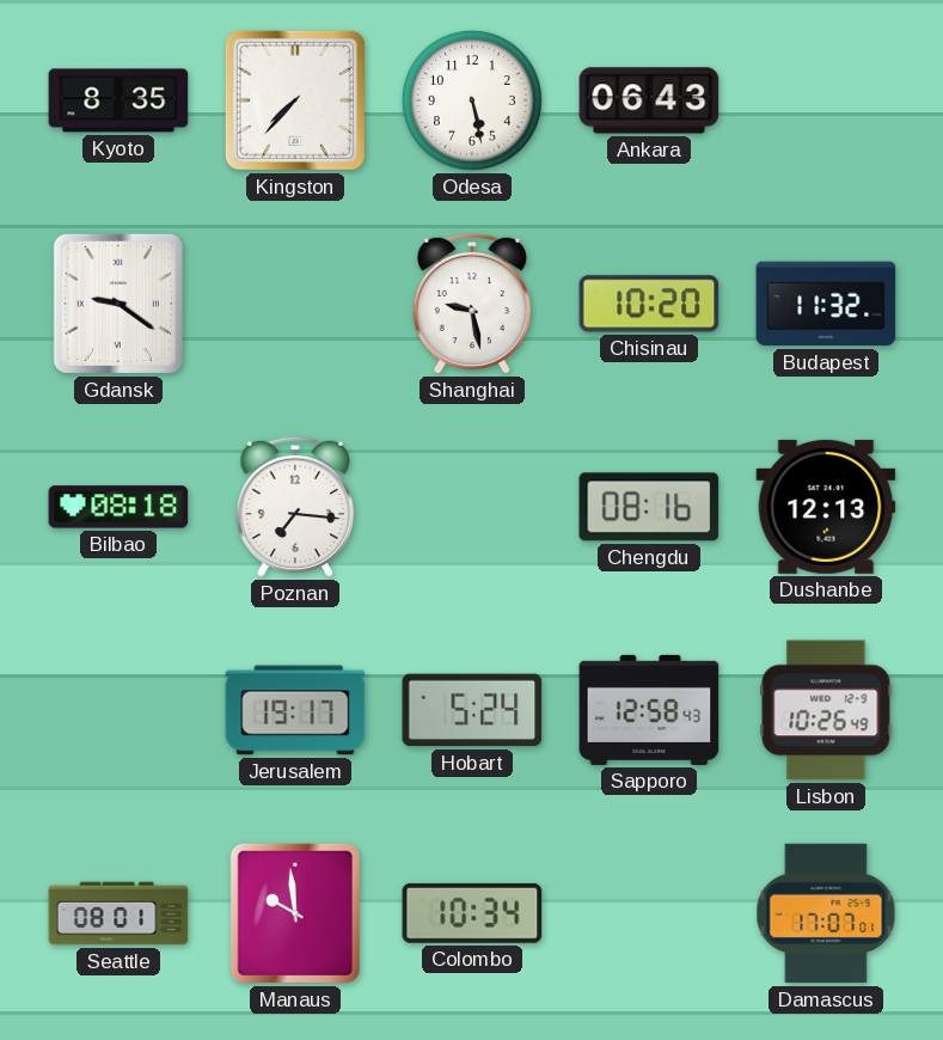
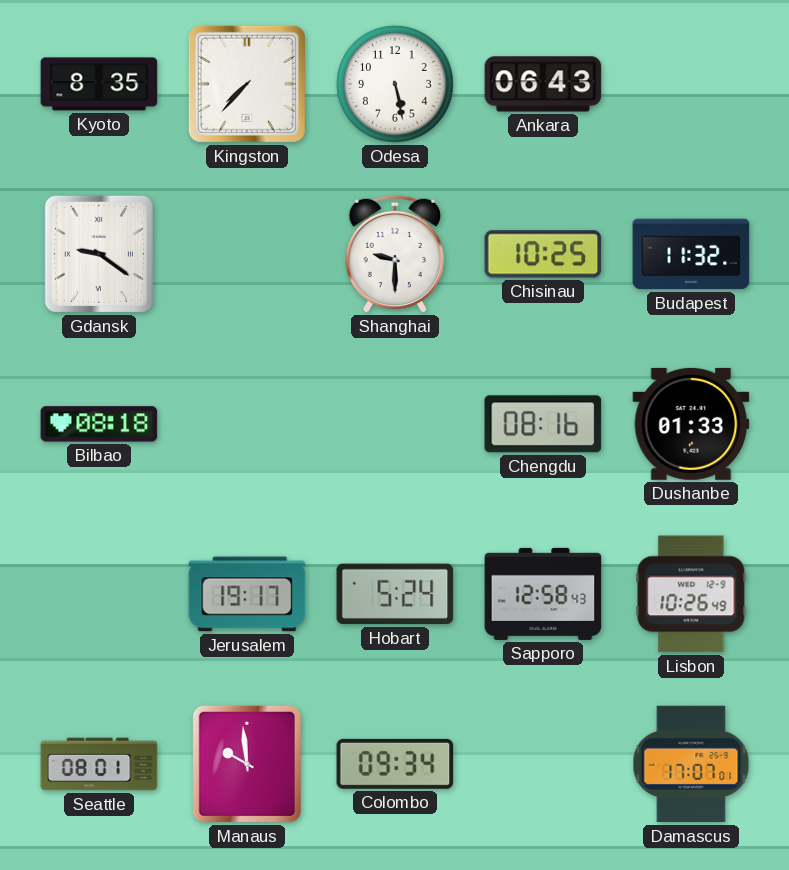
Shanghai: 9:28 -> 9:30
Chisinau: 10:20 -> 10:25
Poznan: 7:16 -> none
Dushanbe: 12:13 -> 01:33
Colombo: 10:34 -> 09:34
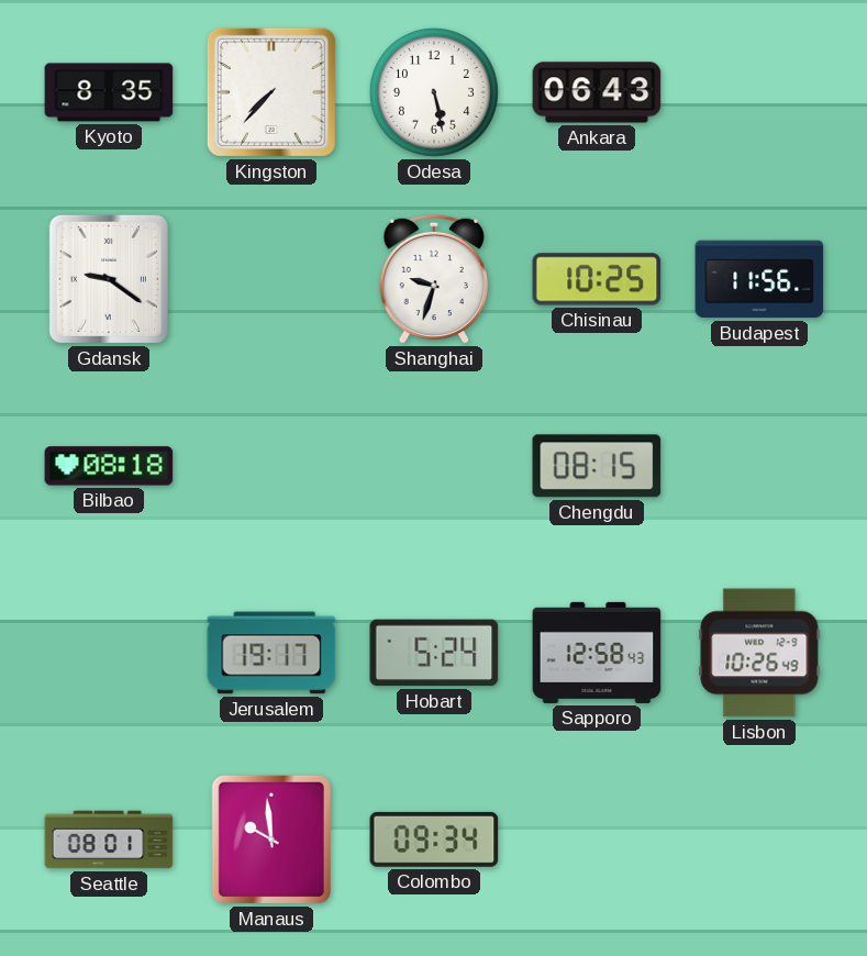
Shanghai: 9:30 -> 9:33
Budapest: 11:32 -> 11:56
Chengdu: 08:16 -> 08:15
Dushanbe: 01:33 -> none
Damascus: 17:07 -> none
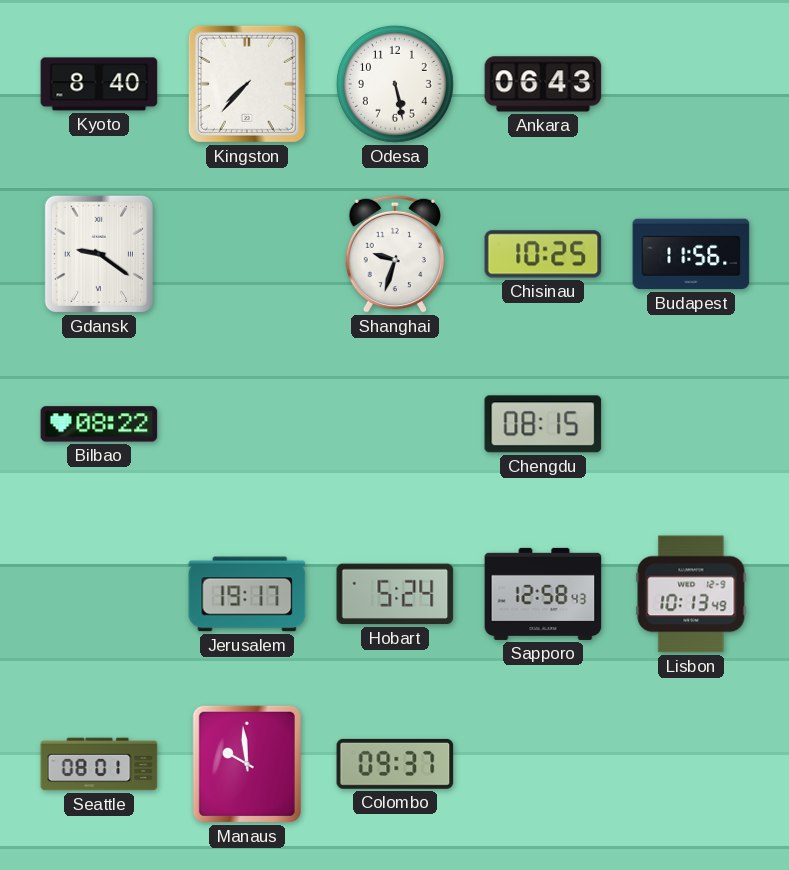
Kyoto: 8:35 -> 8:40
Bilbao: 08:18 -> 08:22
Lisbon: 10:26 -> 10:13
Colombo: 09:34 -> 09:37
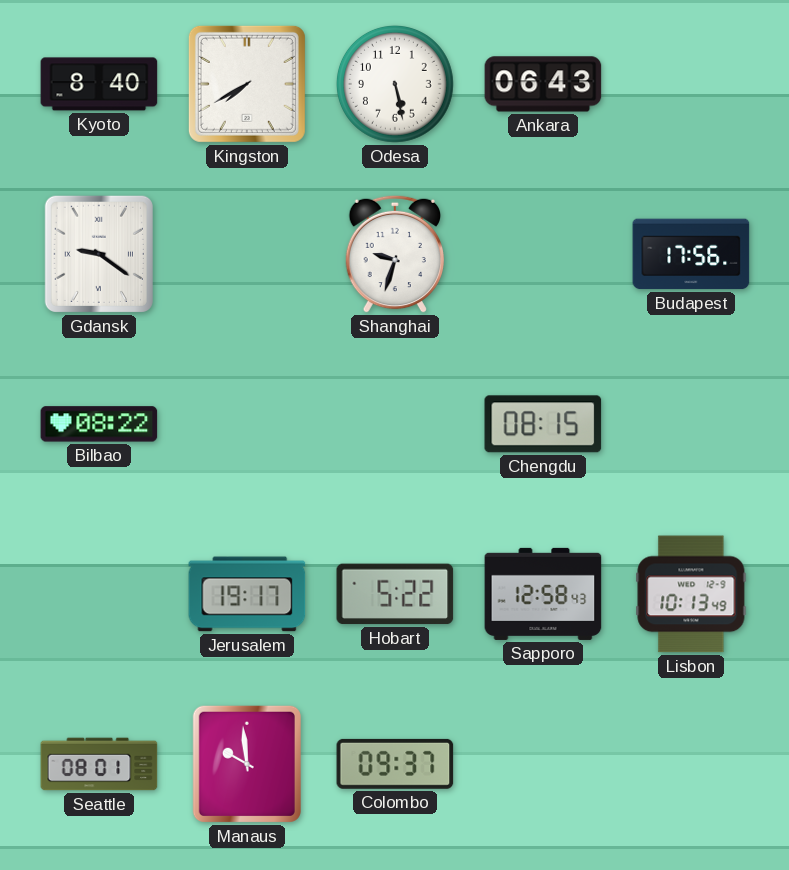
Kingston: 7:37 -> 7:40
Chisinau: 10:25 -> none
Budapest: 11:56 -> 17:56
Hobart: 5:24 -> 5:22
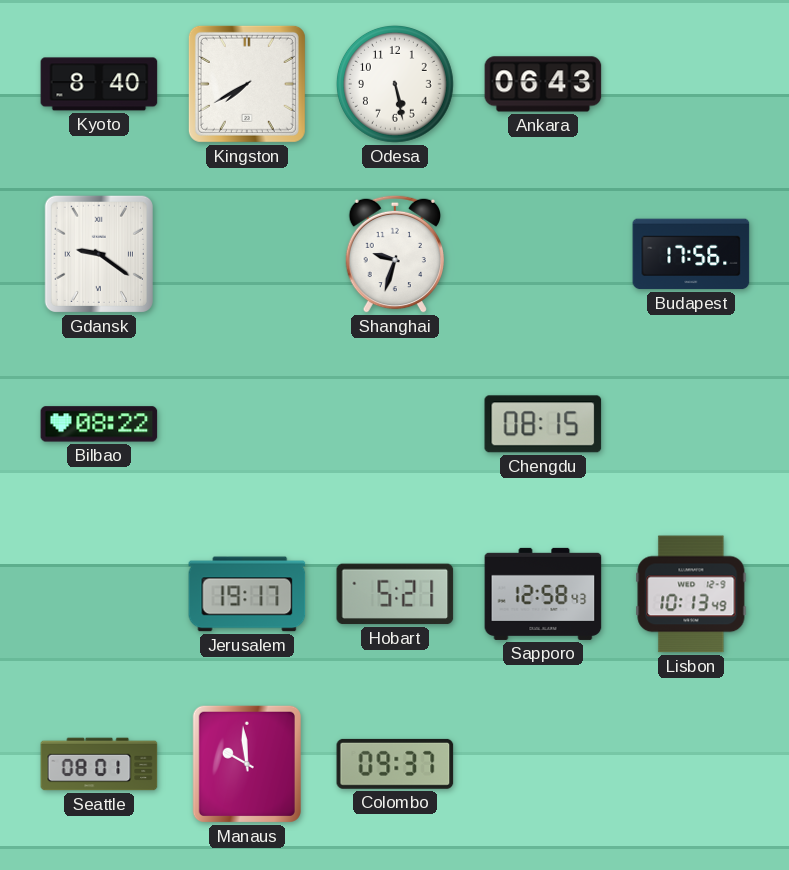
Hobart: 5:22 -> 5:21
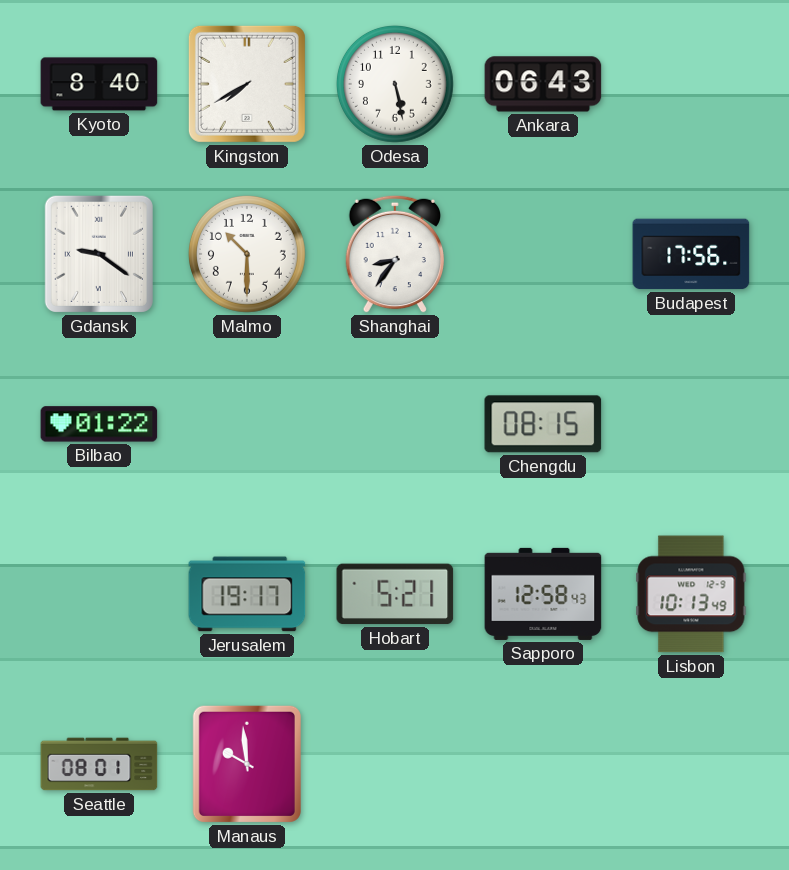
Malmo: none -> 10:30
Shanghai: 9:33 -> 8:36
Bilbao: 08:22 -> 01:22
Colombo: 09:37 -> none
